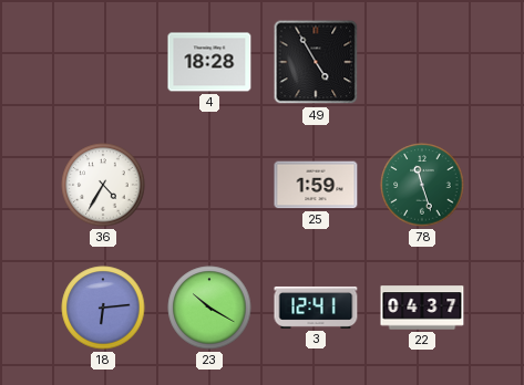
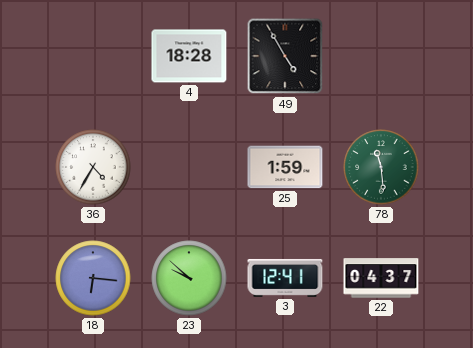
78: 11:27 -> 11:29
18: 6:14 -> 6:16
23: 10:20 -> 9:52
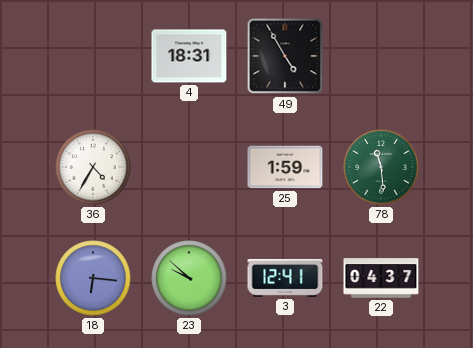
4: 18:28 -> 18:31
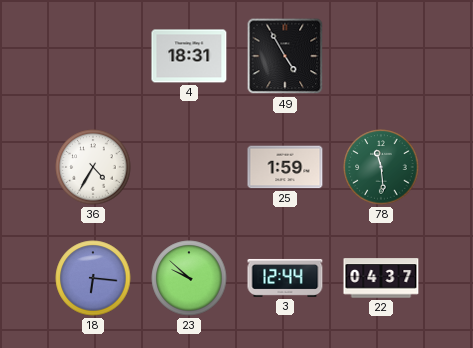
3: 12:41 -> 12:44
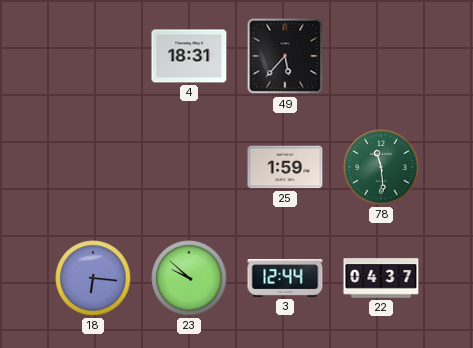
49: 4:55 -> 5:37
36: 4:35 -> none
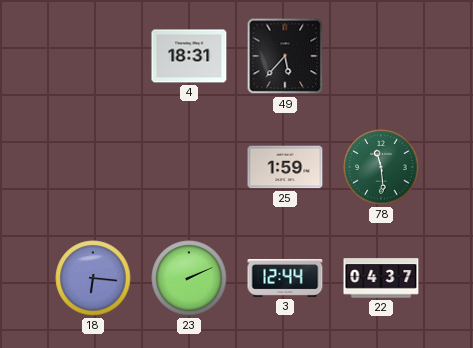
23: 9:52 -> 2:11
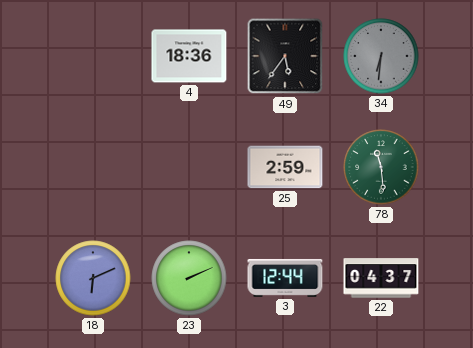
4: 18:31 -> 18:36
49: 5:37 -> 5:36
34: none -> 6:31
25: 1:59 -> 2:59
18: 6:16 -> 6:11
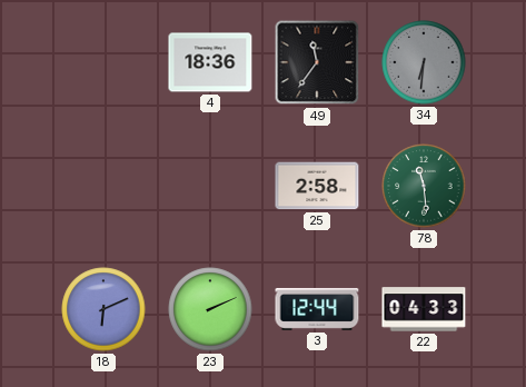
49: 5:36 -> 11:36
25: 2:59 -> 2:58
22: 04:37 -> 04:33
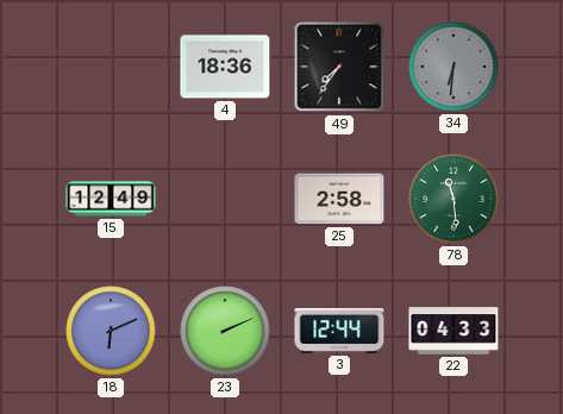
49: 11:36 -> 7:36
15: none -> 12:49
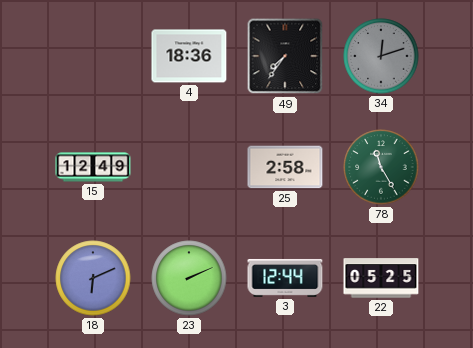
34: 6:31 -> 12:12
78: 11:29 -> 11:25
22: 04:33 -> 05:25
